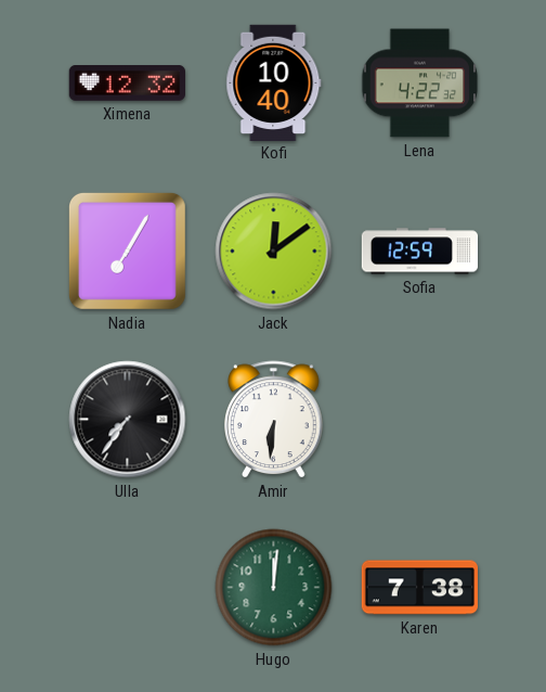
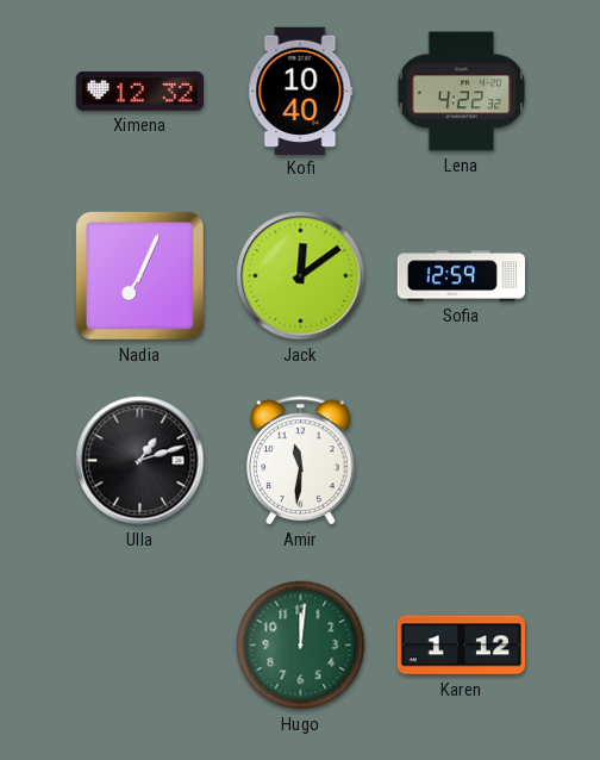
Nadia: 7:05 -> 7:04
Ulla: 7:36 -> 1:12
Amir: 6:31 -> 11:31
Karen: 7:38 -> 1:12
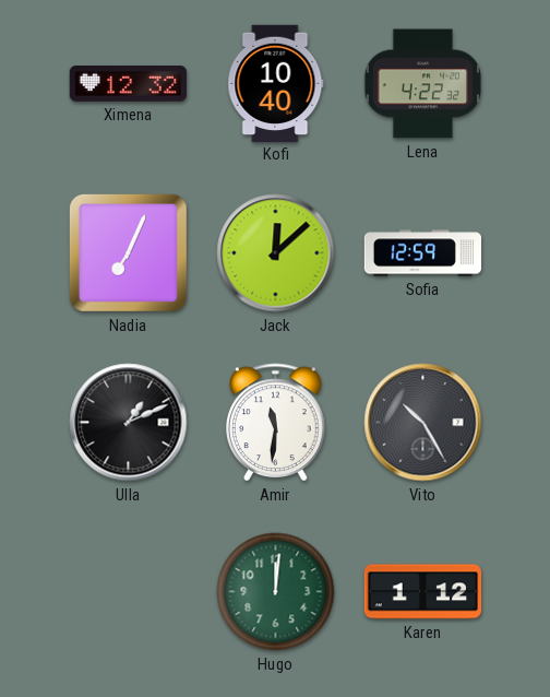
Jack: 12:09 -> 12:08
Ulla: 1:12 -> 1:11
Vito: none -> 10:25
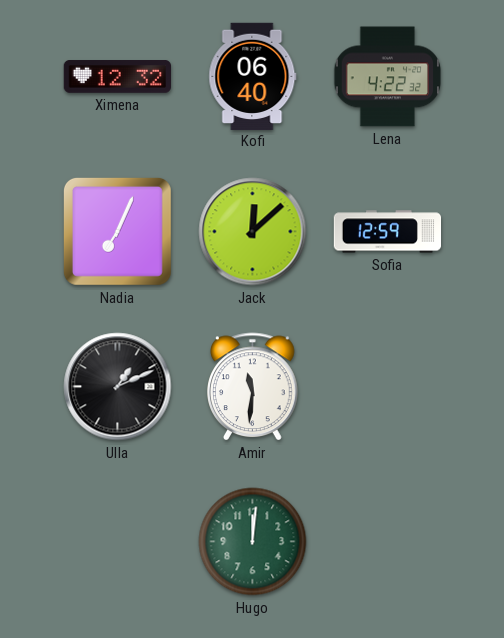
Kofi: 10:40 -> 06:40
Vito: 10:25 -> none
Karen: 1:12 -> none
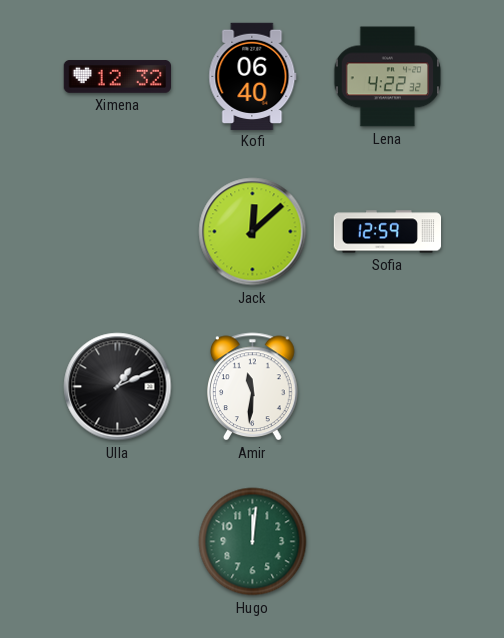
Nadia: 7:04 -> none
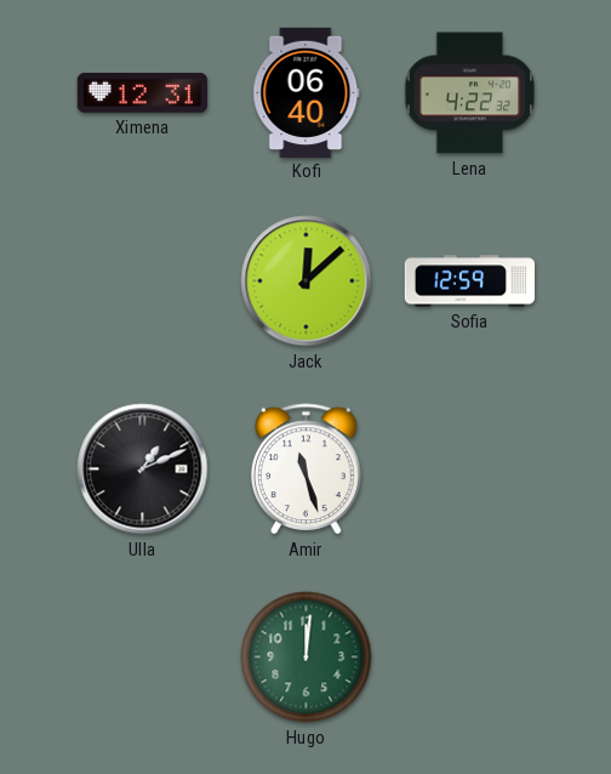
Ximena: 12:32 -> 12:31
Amir: 11:31 -> 11:27
